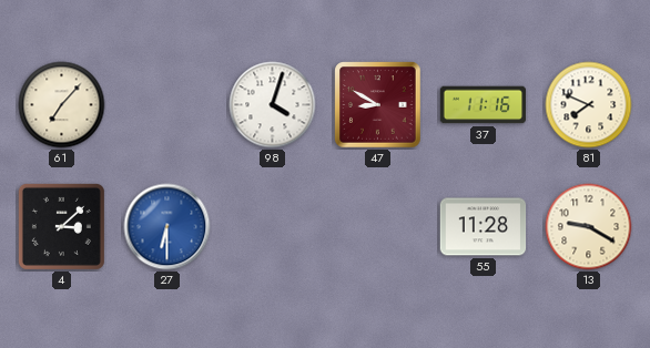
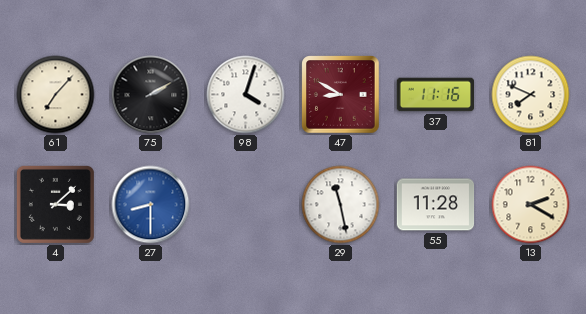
75: none -> 2:10
27: 6:30 -> 8:30
29: none -> 11:28
13: 9:20 -> 2:20
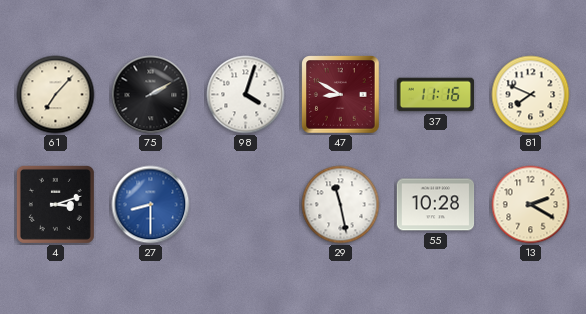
4: 3:08 -> 3:12
55: 11:28 -> 10:28
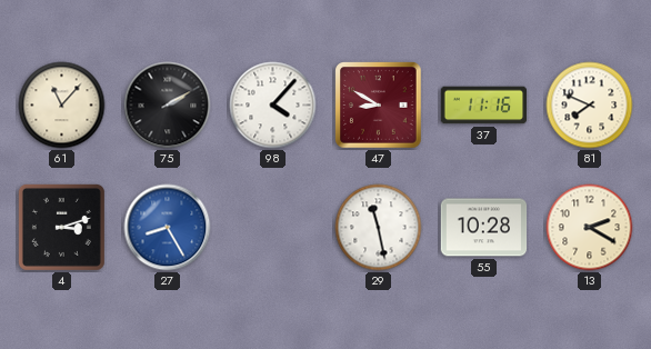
61: 7:07 -> 11:07
98: 4:03 -> 4:07
27: 8:30 -> 8:25
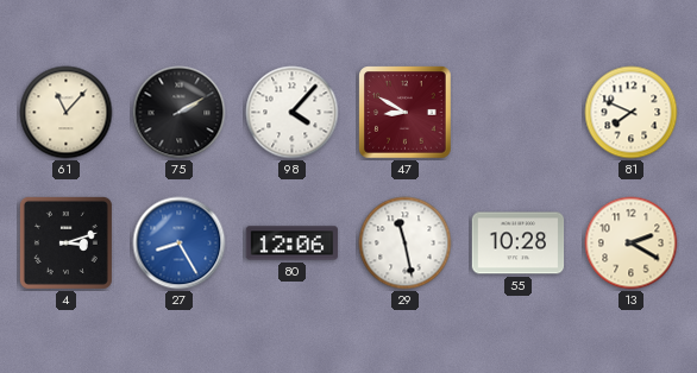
37: 11:16 -> none
80: none -> 12:06
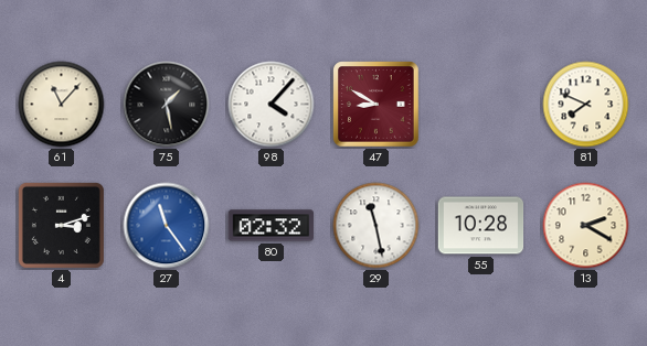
75: 2:10 -> 1:28
27: 8:25 -> 11:24
80: 12:06 -> 02:32
